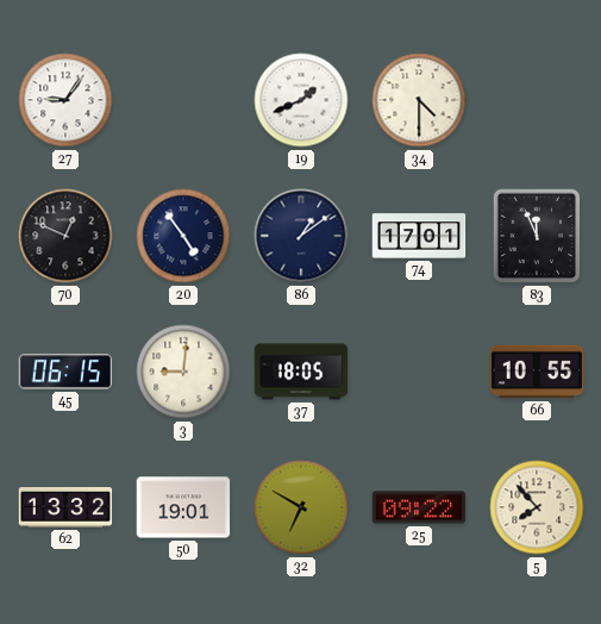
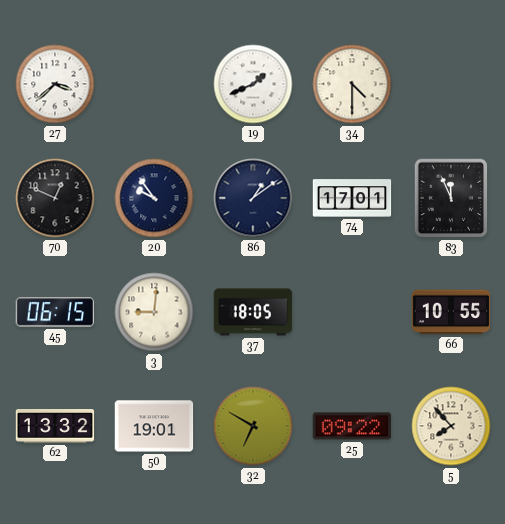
27: 9:06 -> 3:38
20: 4:54 -> 9:54
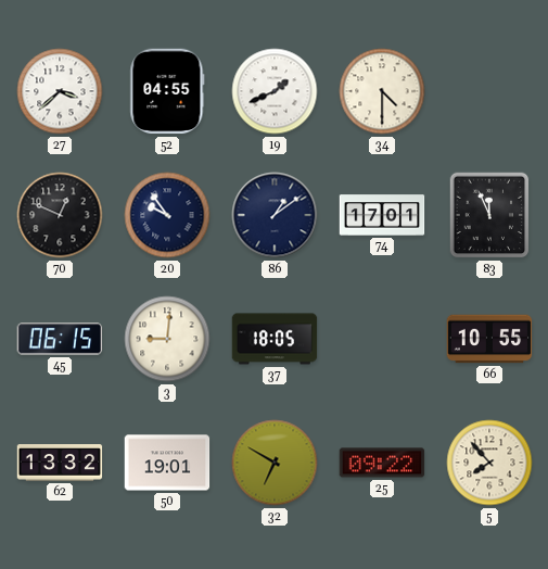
52: none -> 04:55
